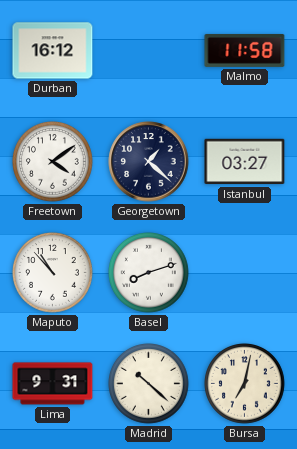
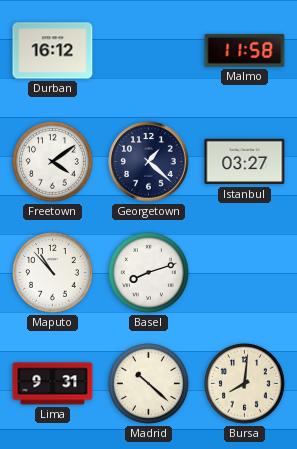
Bursa: 7:02 -> 8:01
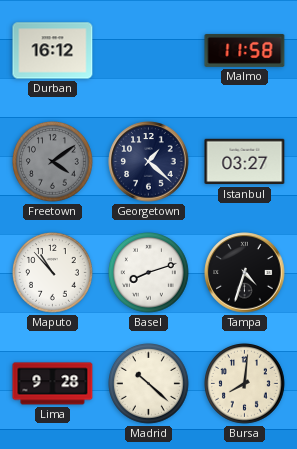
Freetown dial: white -> grey
Tampa: none -> 4:33
Lima: 9:31 -> 9:28
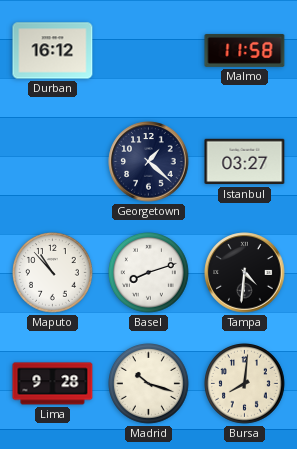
Freetown: 4:09 -> none
Tampa: 4:33 -> 4:31
Madrid: 10:22 -> 10:18
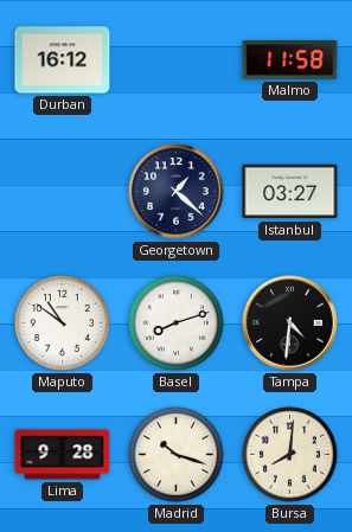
Maputo: 10:53 -> 10:51
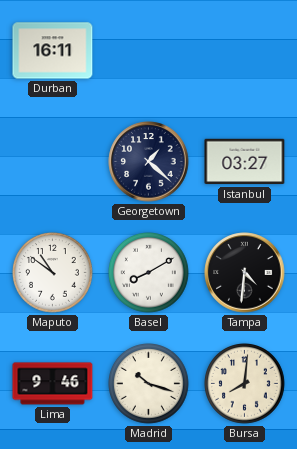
Durban: 16:12 -> 16:11
Malmo: 11:58 -> none
Basel: 8:12 -> 8:10
Lima: 9:28 -> 9:46
